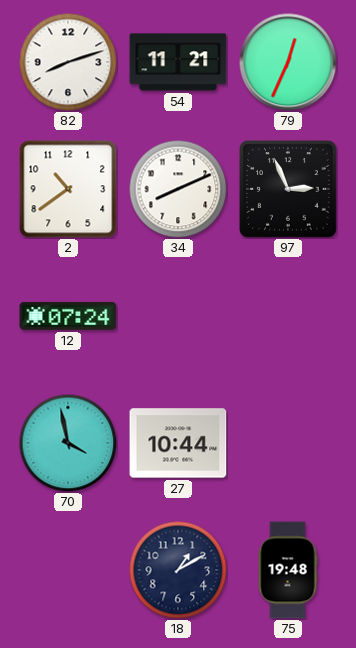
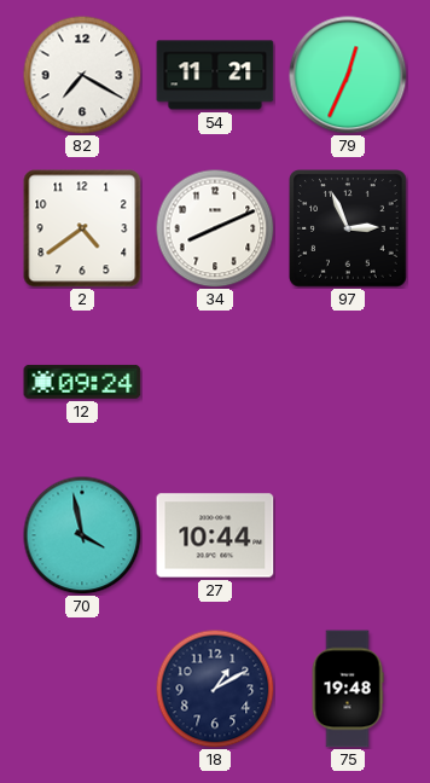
82: 8:12 -> 7:20
2: 10:39 -> 4:39
12: 07:24 -> 09:24
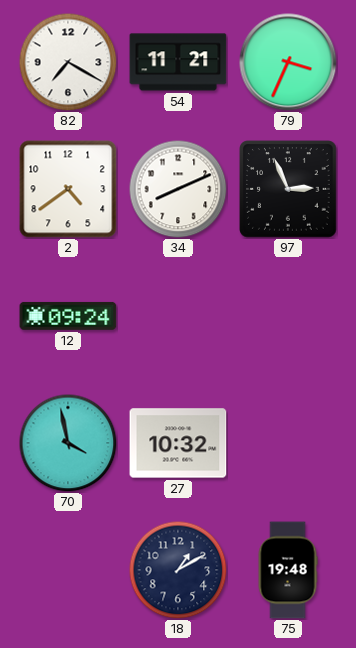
79: 12:34 -> 3:34
27: 10:44 -> 10:32
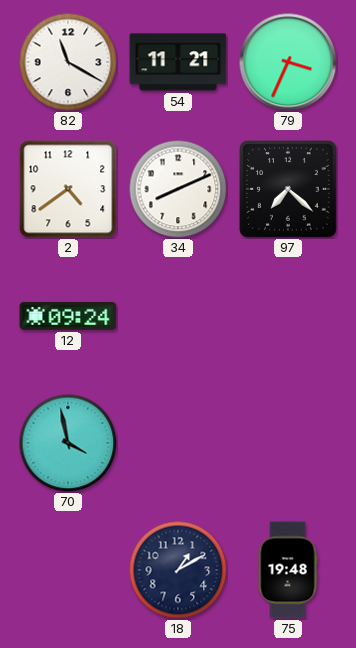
82: 7:20 -> 11:20
97: 2:56 -> 7:22
27: 10:32 -> none
